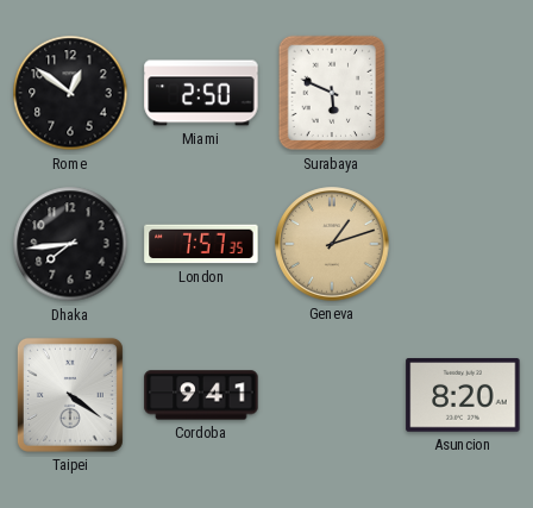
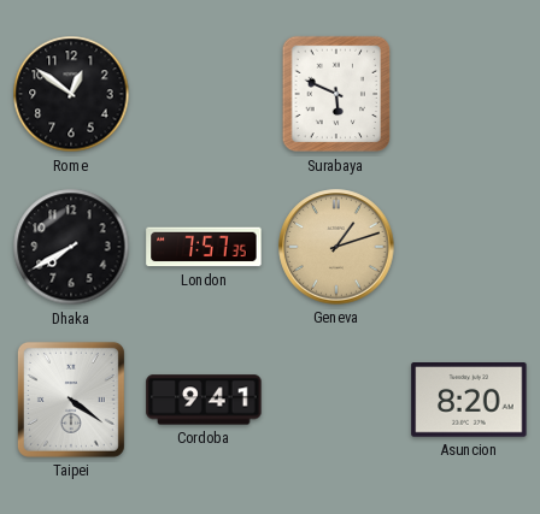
Miami: 2:50 -> none
Dhaka: 7:44 -> 7:40
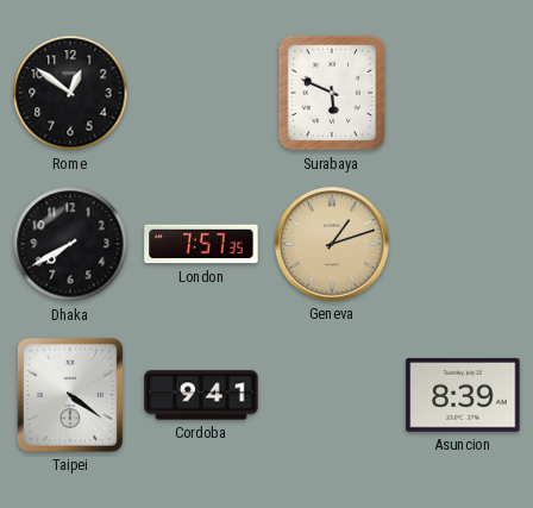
Asuncion: 8:20 -> 8:39
